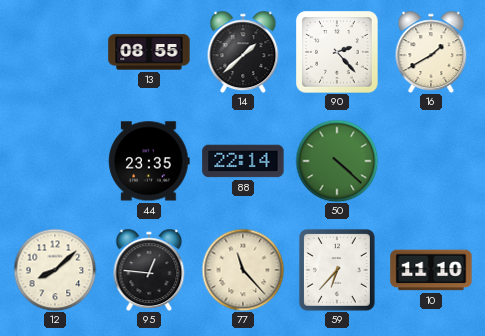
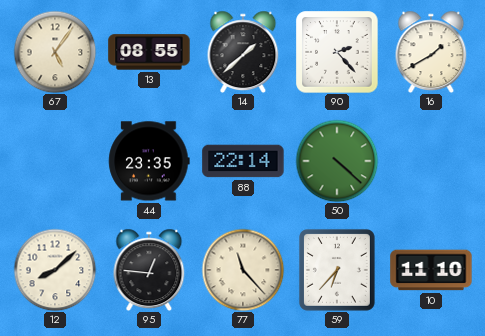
67: none -> 5:06
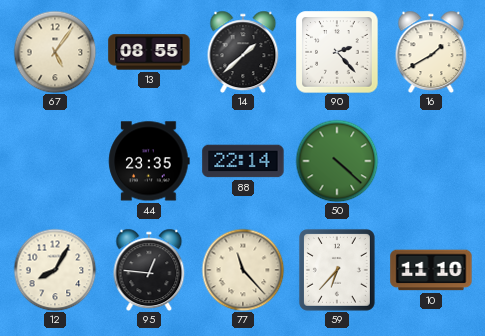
12: 8:08 -> 8:05
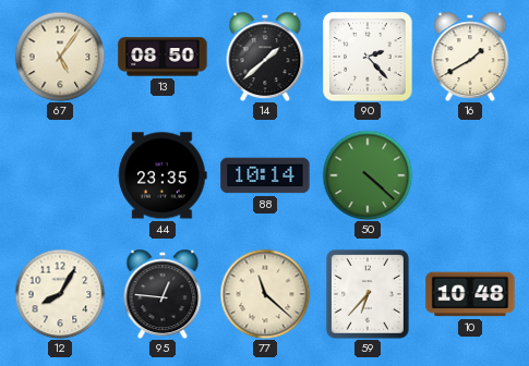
13: 08:55 -> 08:50
88: 22:14 -> 10:14
77: 11:23 -> 11:22
10: 11:10 -> 10:48
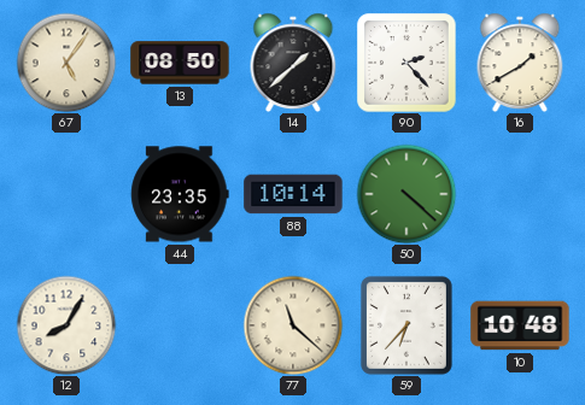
95: 12:46 -> none
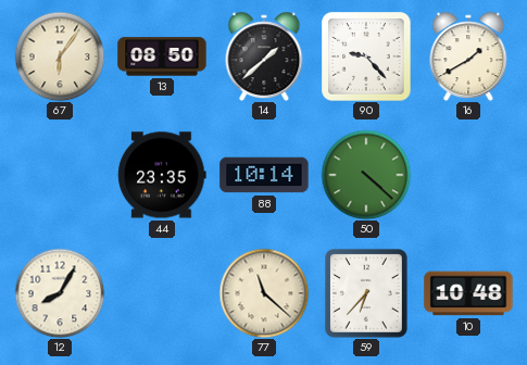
67: 5:06 -> 6:06
90: 2:23 -> 9:23
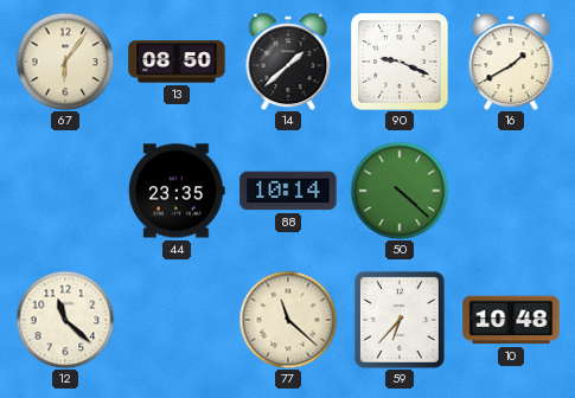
90: 9:23 -> 9:19
12: 8:05 -> 11:22
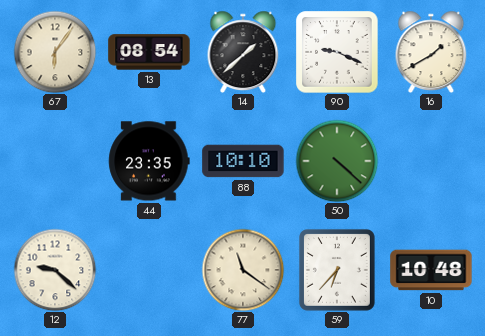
13: 08:50 -> 08:54
88: 10:14 -> 10:10
12: 11:22 -> 9:22
77: 11:22 -> 11:21
